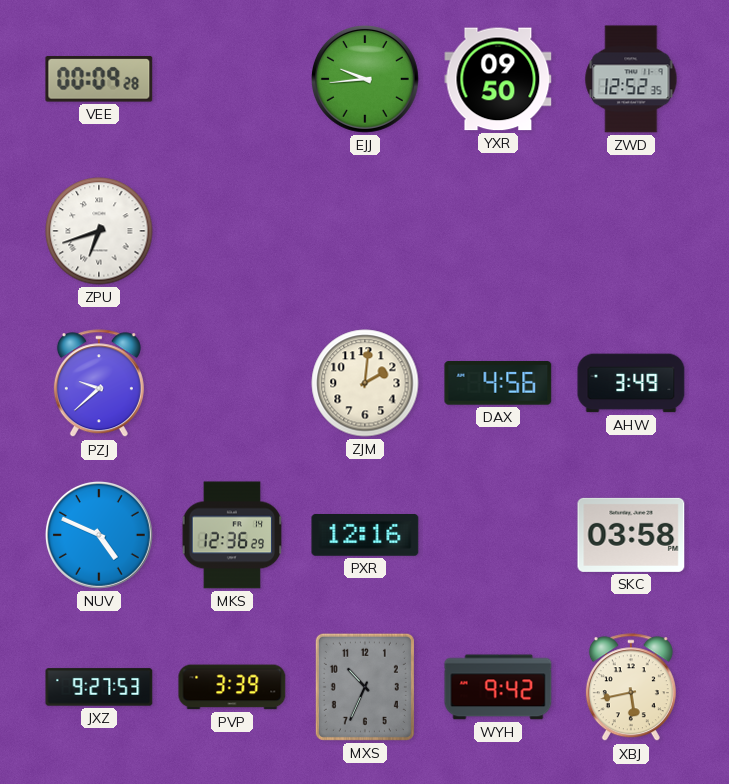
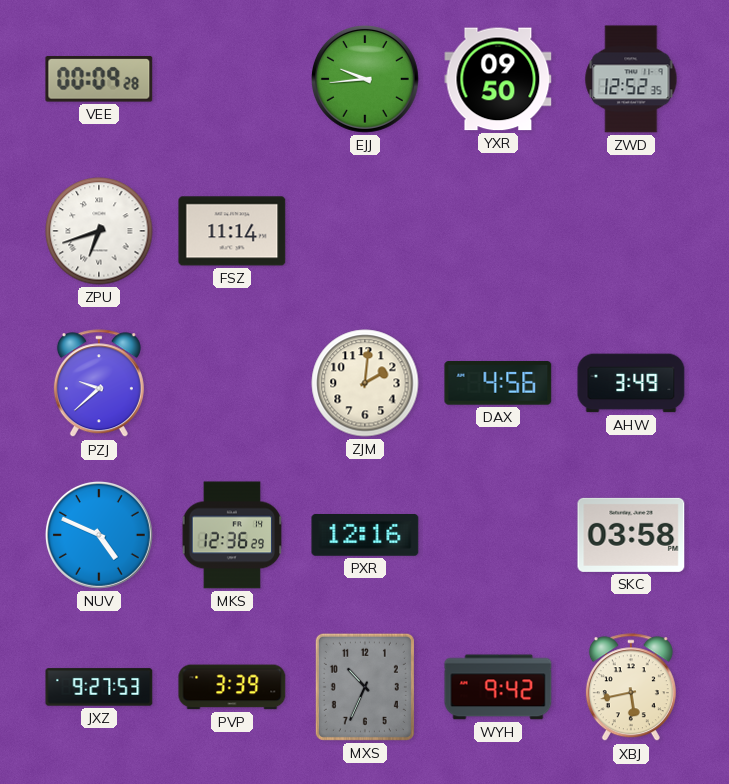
FSZ: none -> 11:14
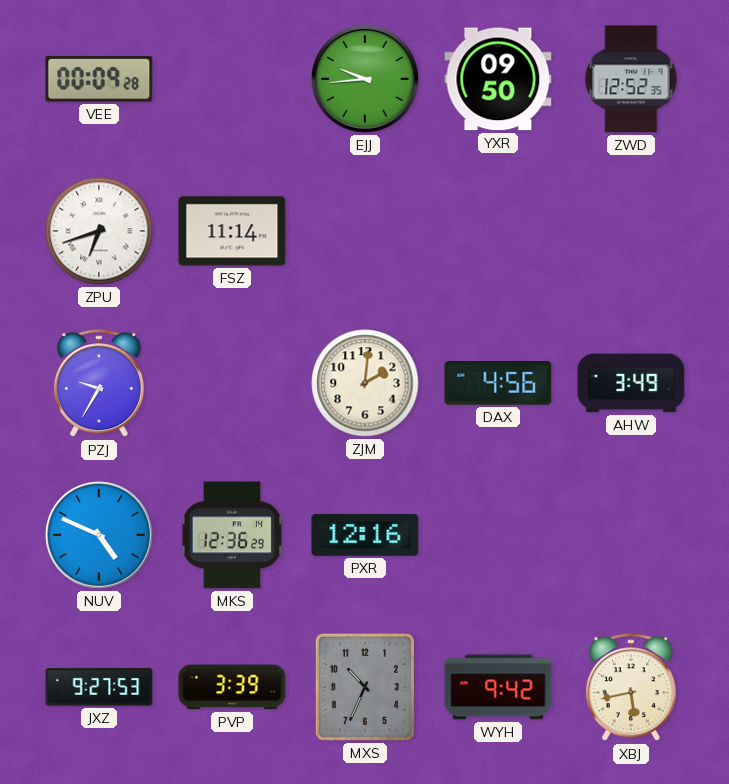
PZJ: 9:38 -> 9:35
SKC: 03:58 -> none
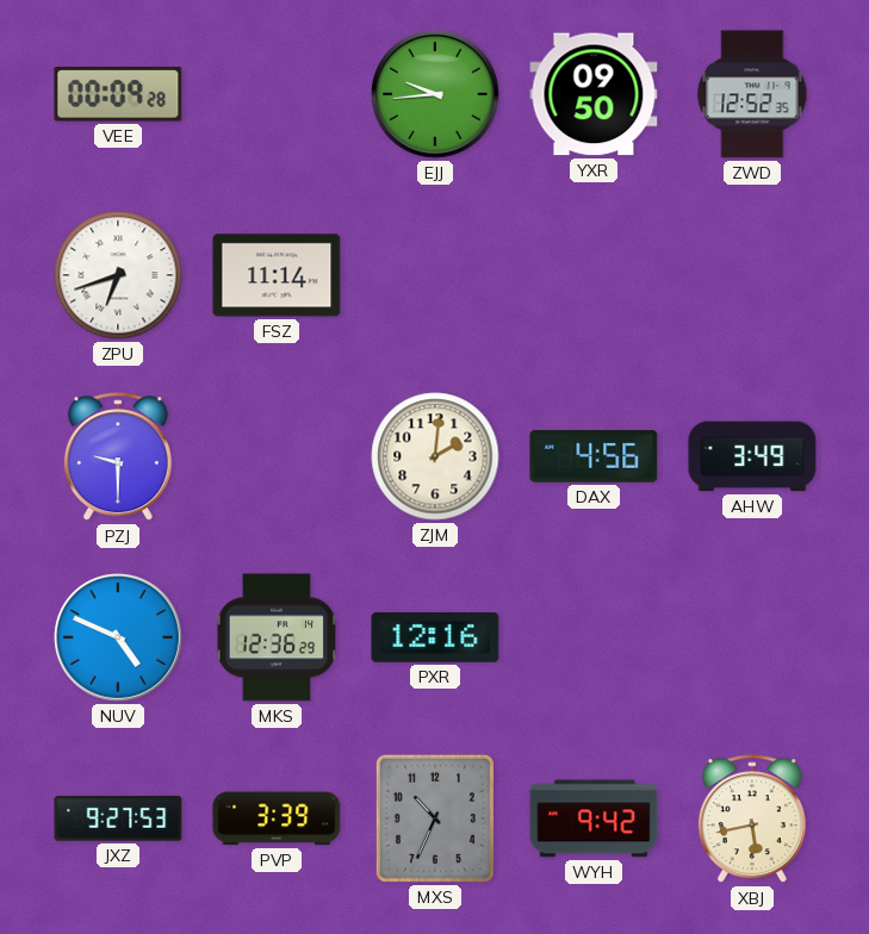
PZJ: 9:35 -> 9:30
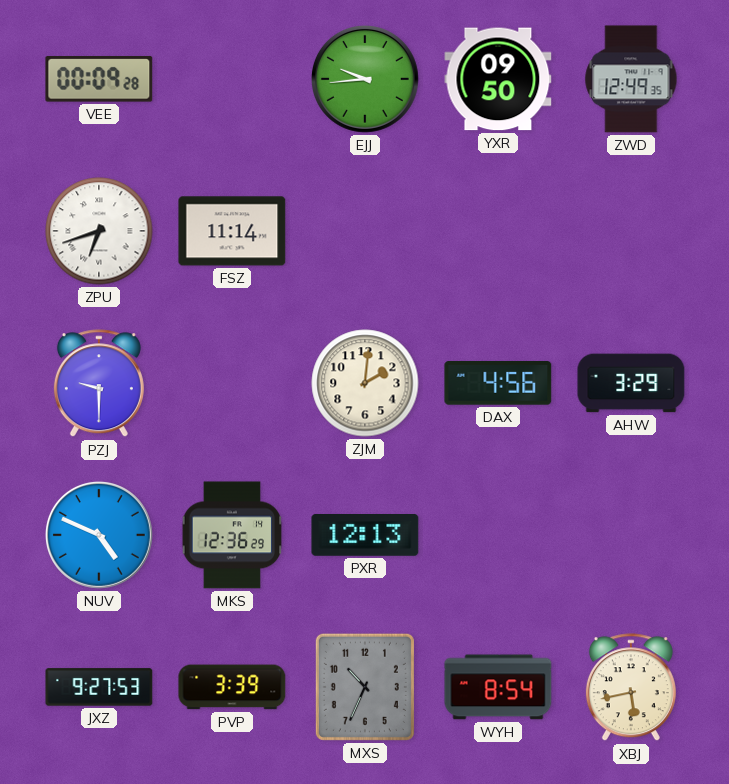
ZWD: 12:52 -> 12:49
AHW: 3:49 -> 3:29
PXR: 12:16 -> 12:13
WYH: 9:42 -> 8:54
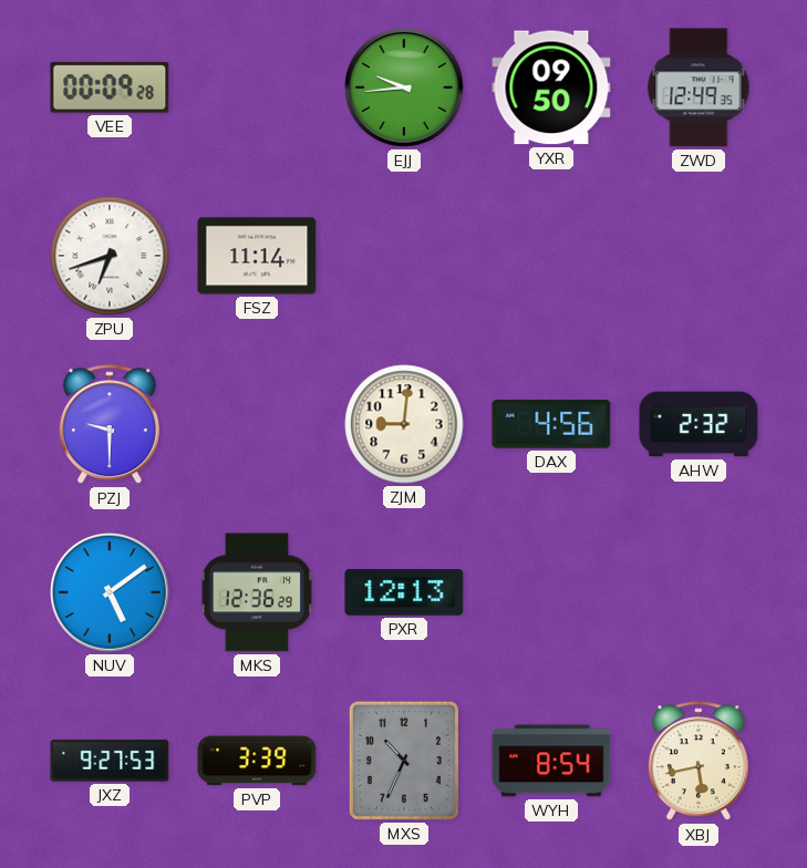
ZJM: 2:01 -> 9:01
AHW: 3:29 -> 2:32
NUV: 4:49 -> 5:09
